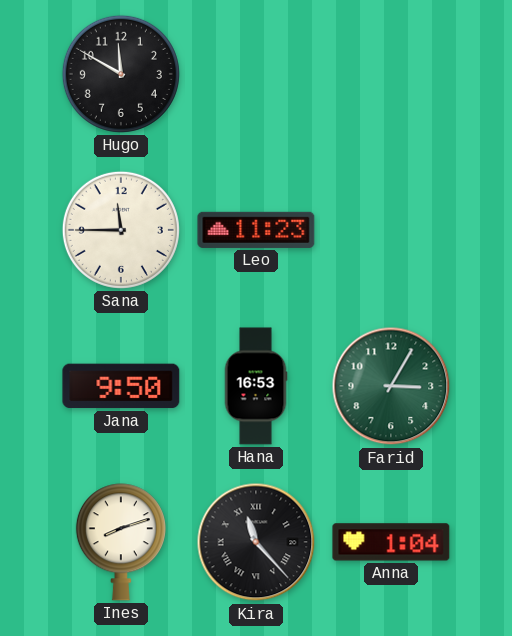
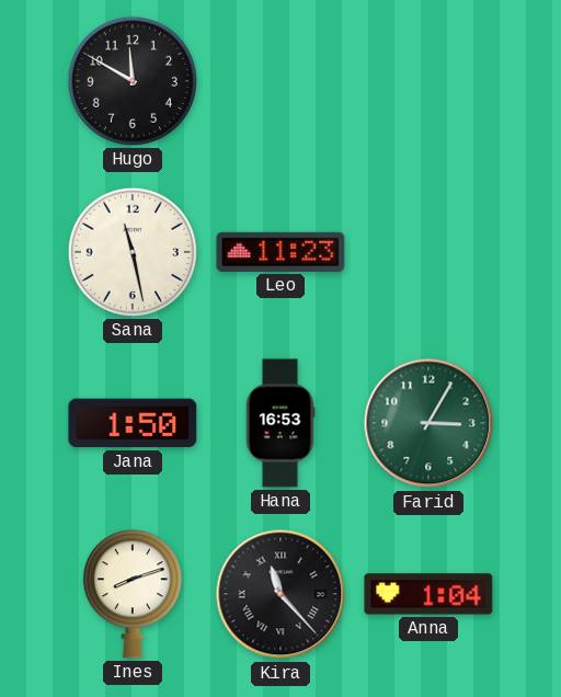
Sana: 11:45 -> 11:28
Jana: 9:50 -> 1:50
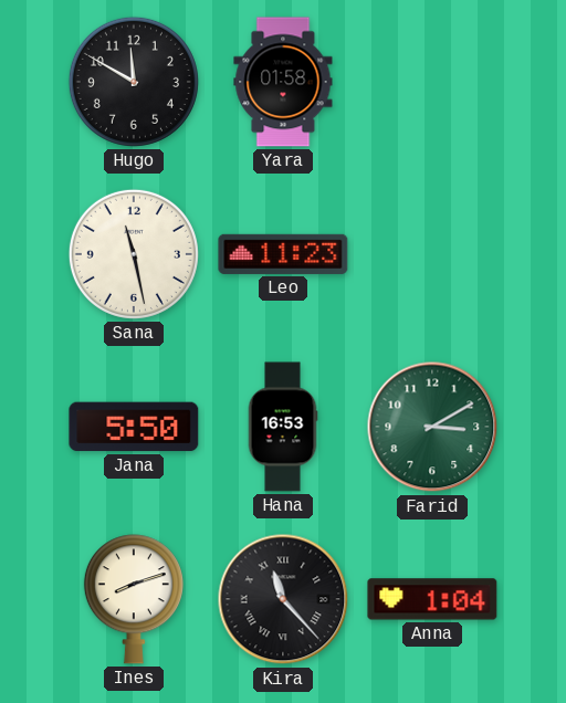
Yara: none -> 01:58
Jana: 1:50 -> 5:50
Farid: 3:05 -> 3:10
